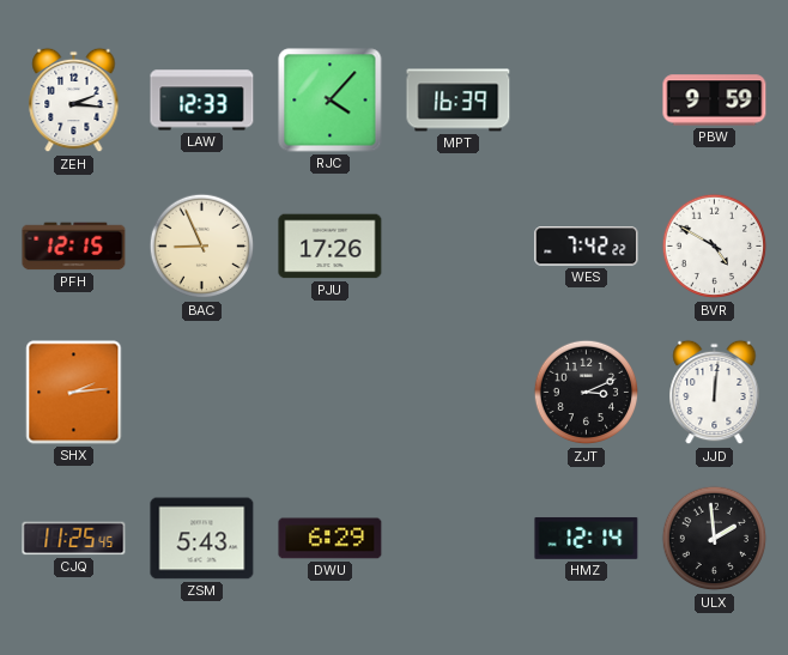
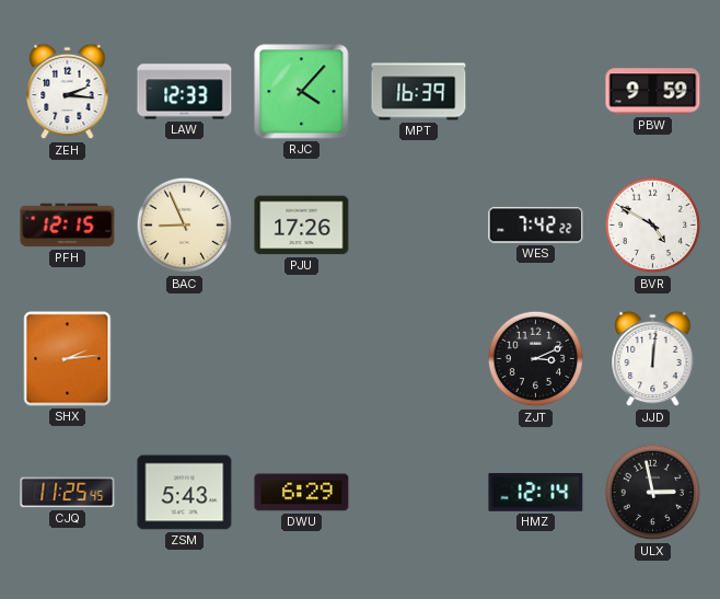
ULX: 1:59 -> 2:58
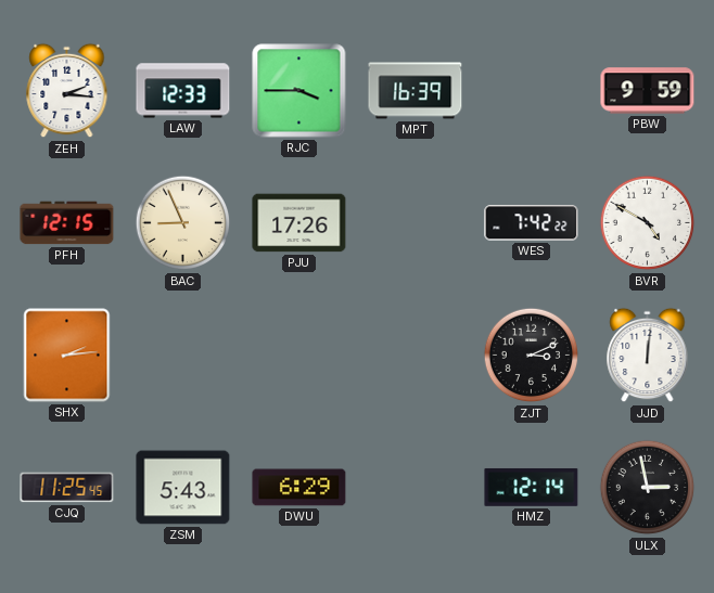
RJC: 4:07 -> 3:45
